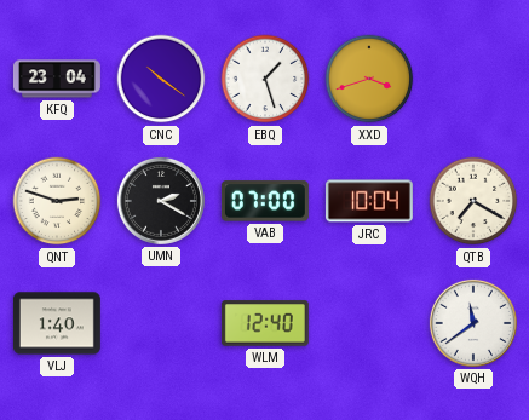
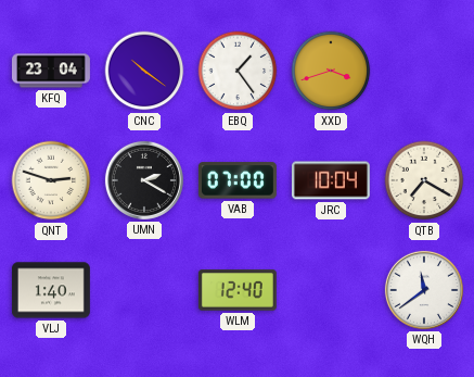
EBQ: 1:27 -> 1:24
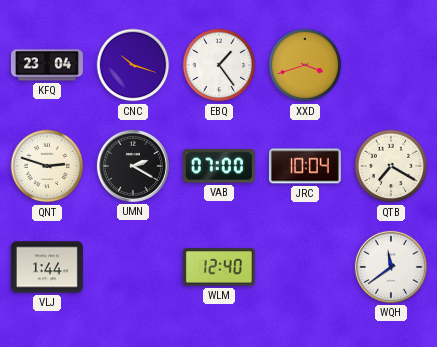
CNC: 10:21 -> 10:18
VLJ: 1:40 -> 1:44
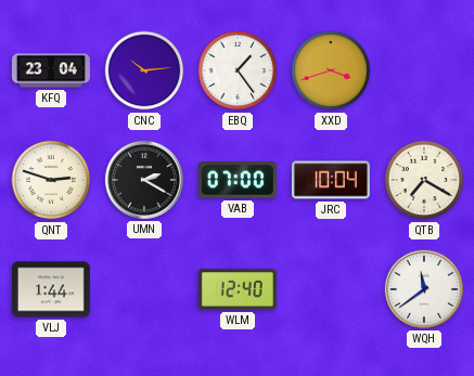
CNC: 10:18 -> 10:14
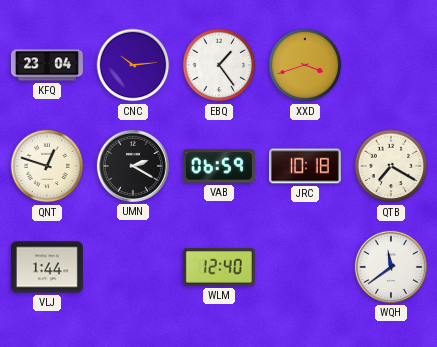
QNT: 2:48 -> 12:48
VAB: 07:00 -> 06:59
JRC: 10:04 -> 10:18
